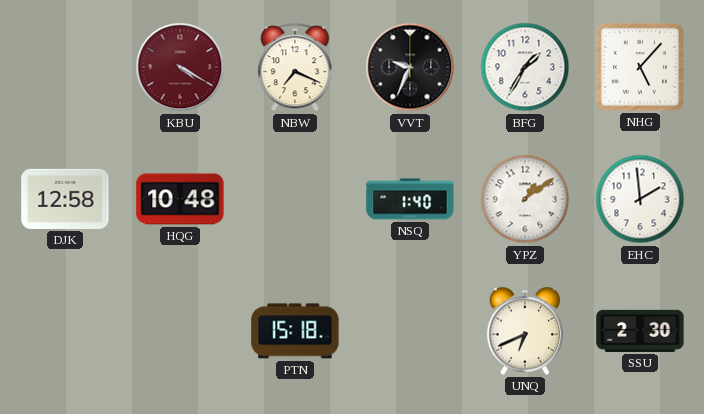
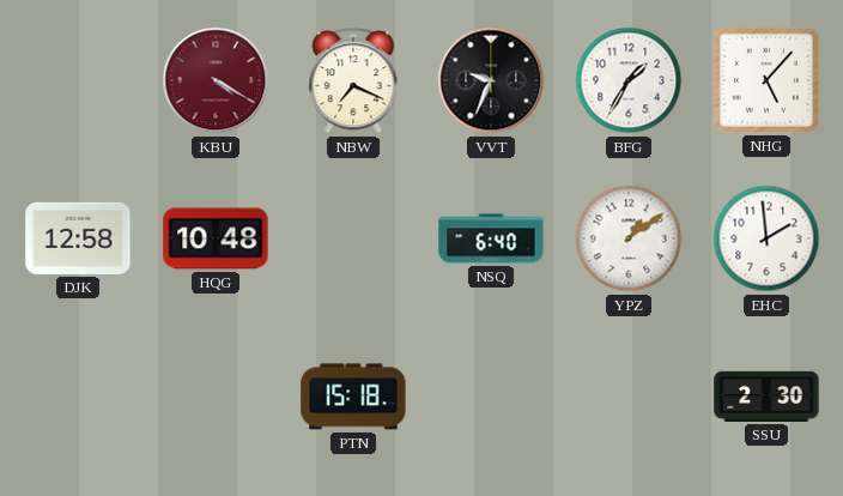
NSQ: 1:40 -> 6:40
UNQ: 6:41 -> none
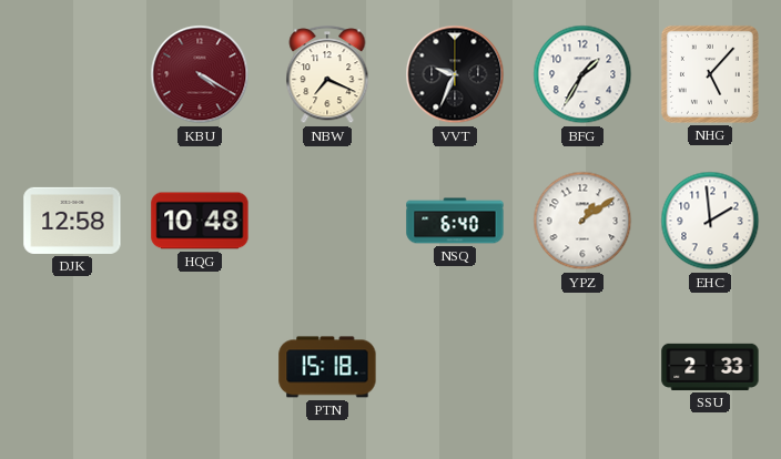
SSU: 2:30 -> 2:33
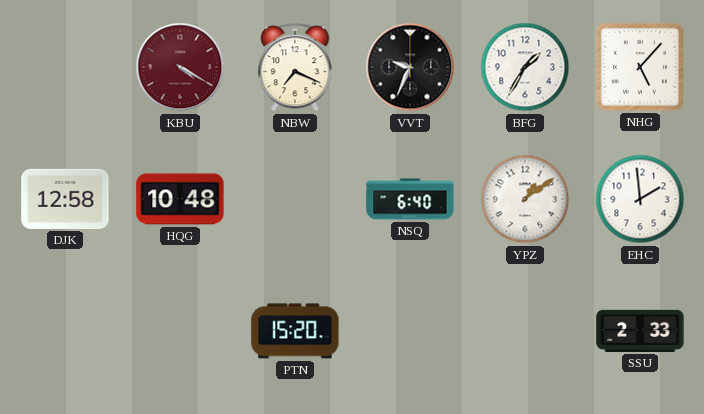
PTN: 15:18 -> 15:20
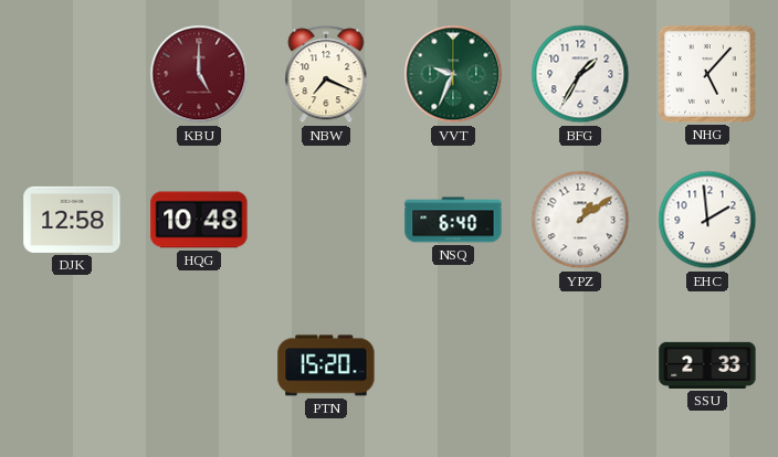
KBU: 4:20 -> 5:00
VVT dial: black -> green
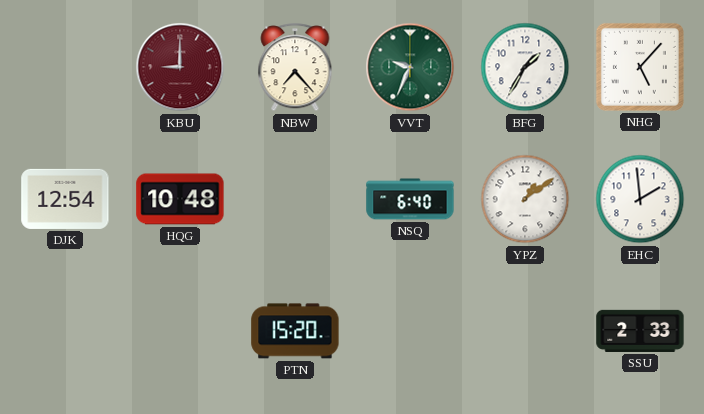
KBU: 5:00 -> 9:00
NBW: 7:19 -> 7:23
DJK: 12:58 -> 12:54
